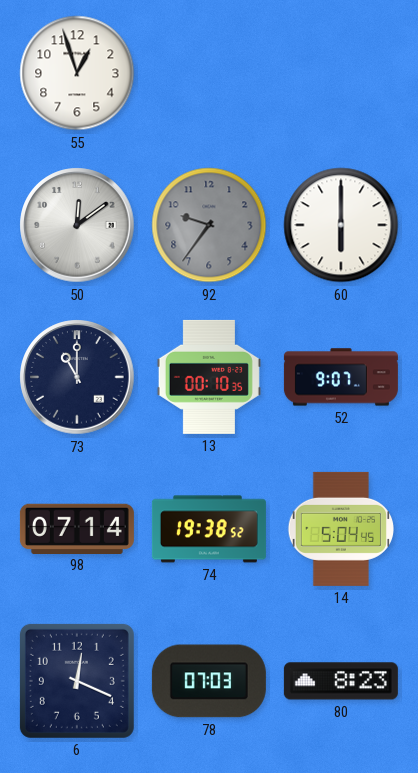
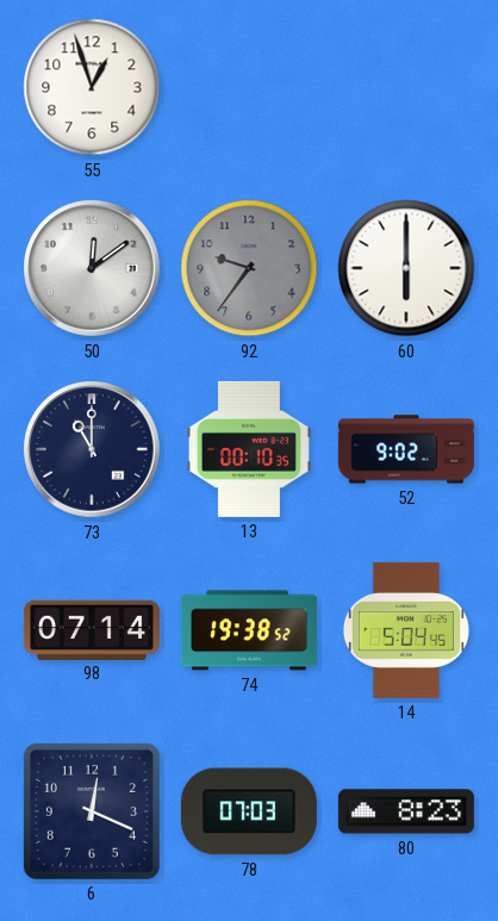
52: 9:07 -> 9:02
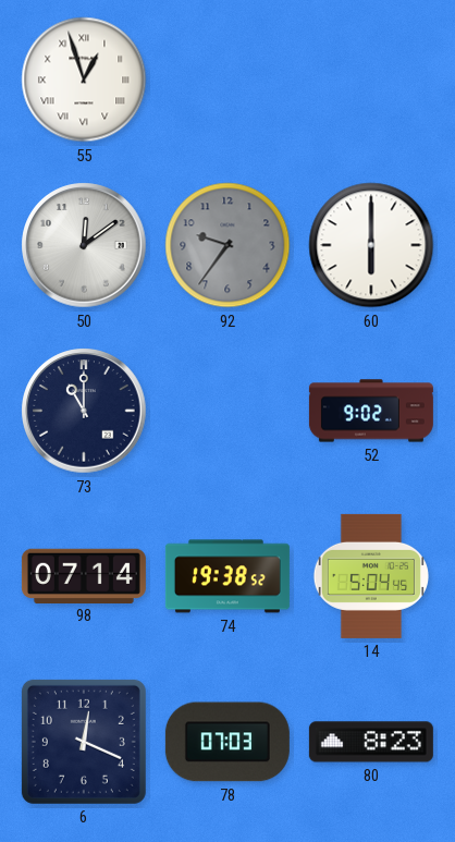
55 numerals: Arabic -> Roman
13: 00:10 -> none
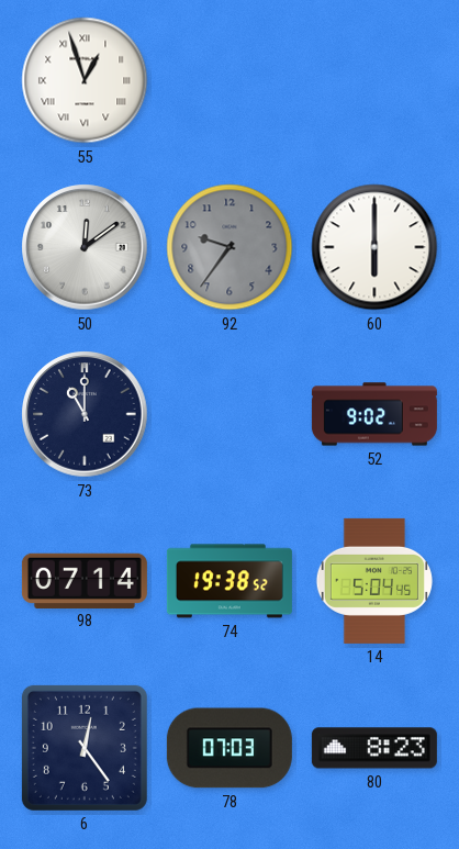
6: 12:19 -> 12:24
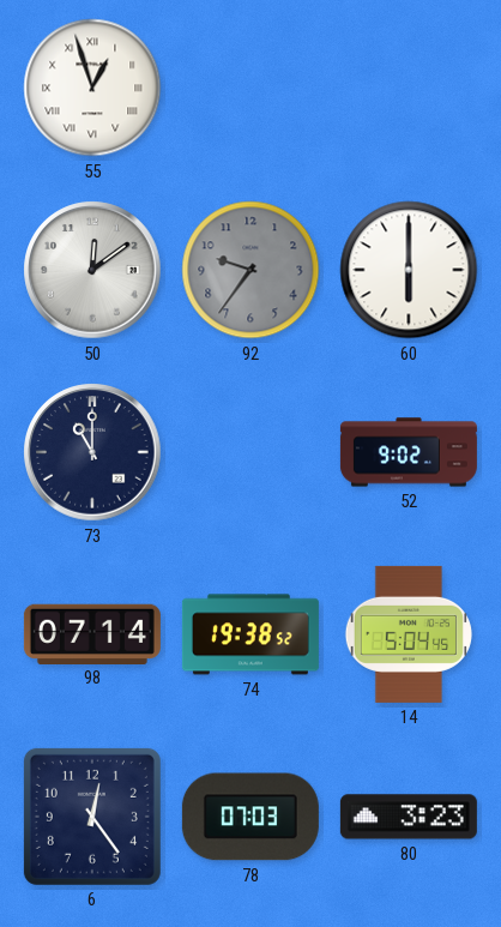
80: 8:23 -> 3:23
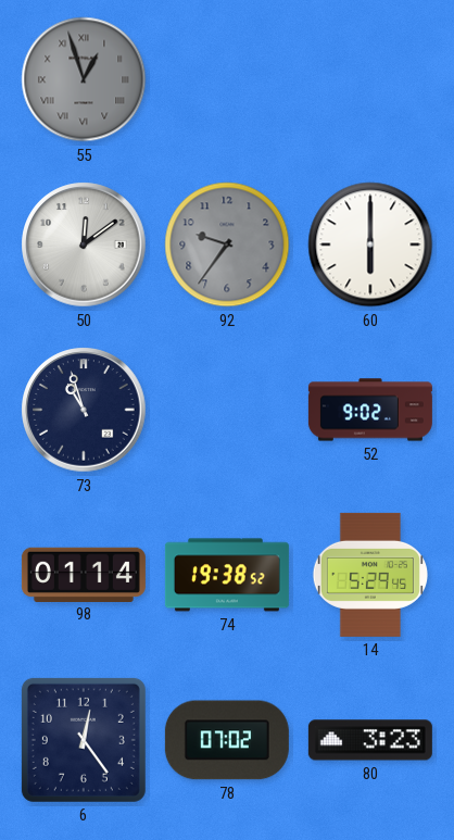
55 dial: white -> grey
73: 11:00 -> 10:57
98: 07:14 -> 01:14
14: 5:04 -> 5:29
78: 07:03 -> 07:02
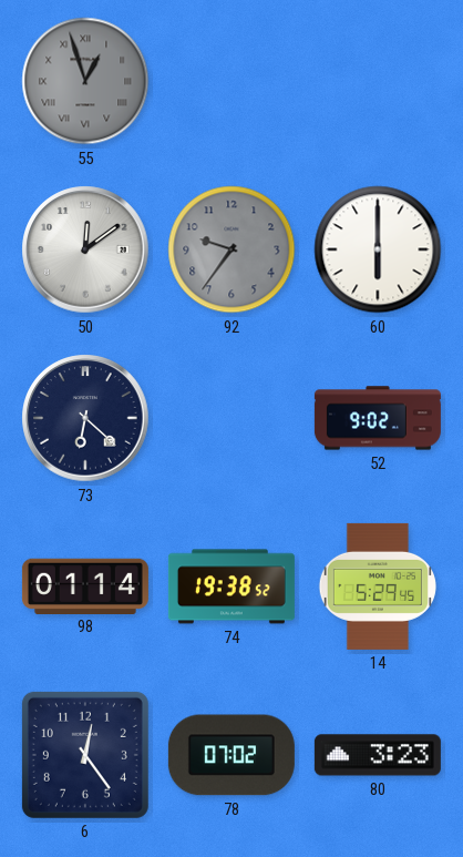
73: 10:57 -> 6:22
